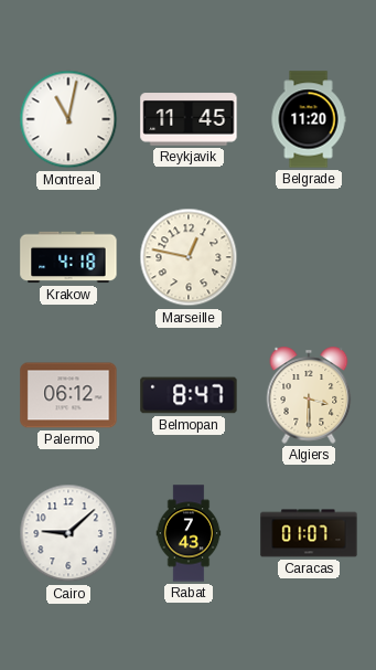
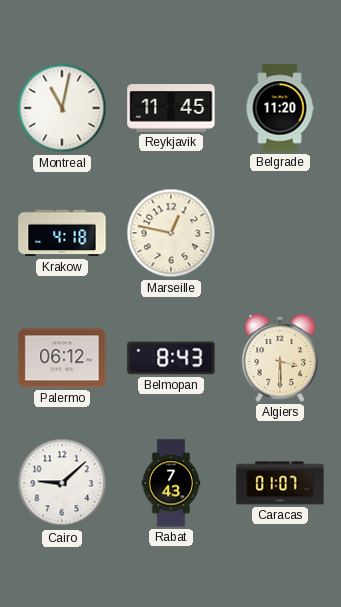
Belmopan: 8:47 -> 8:43
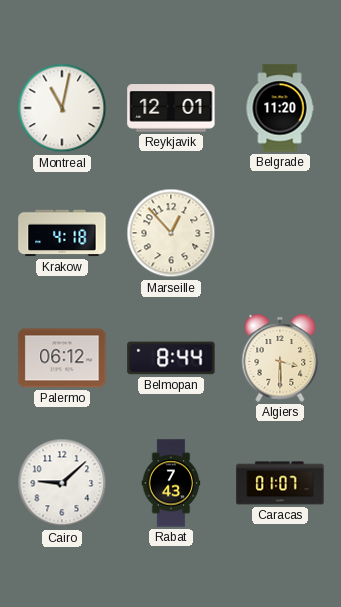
Reykjavik: 11:45 -> 12:01
Marseille: 12:47 -> 12:53
Belmopan: 8:43 -> 8:44
